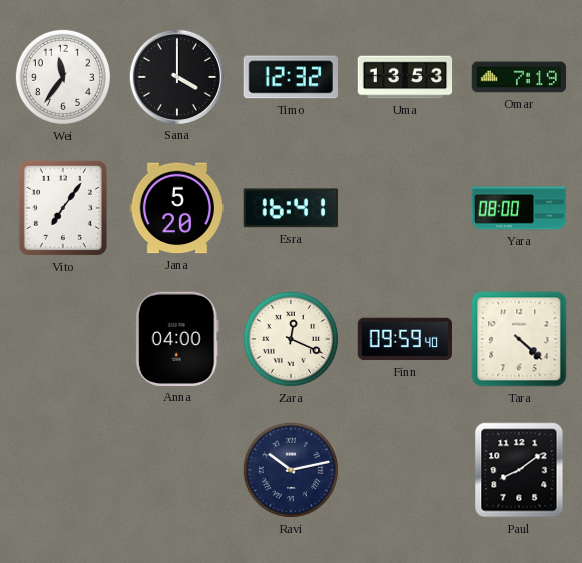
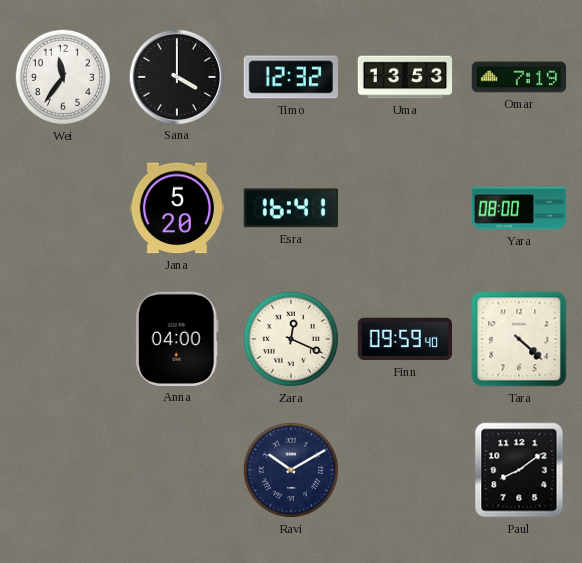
Vito: 7:06 -> none
Ravi: 10:13 -> 10:10
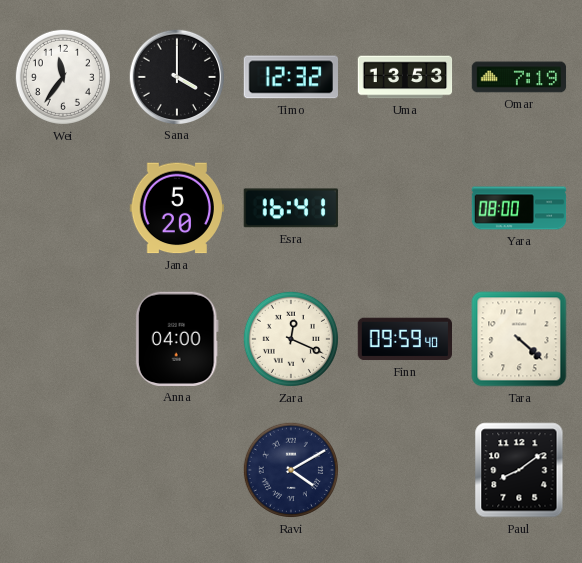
Ravi: 10:10 -> 4:10
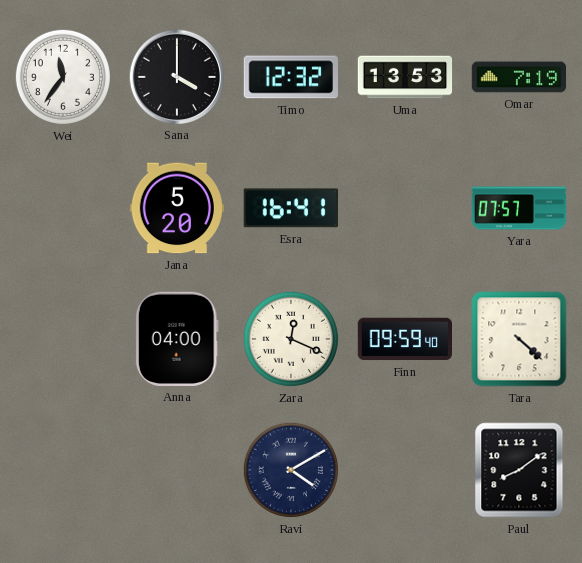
Yara: 08:00 -> 07:57
